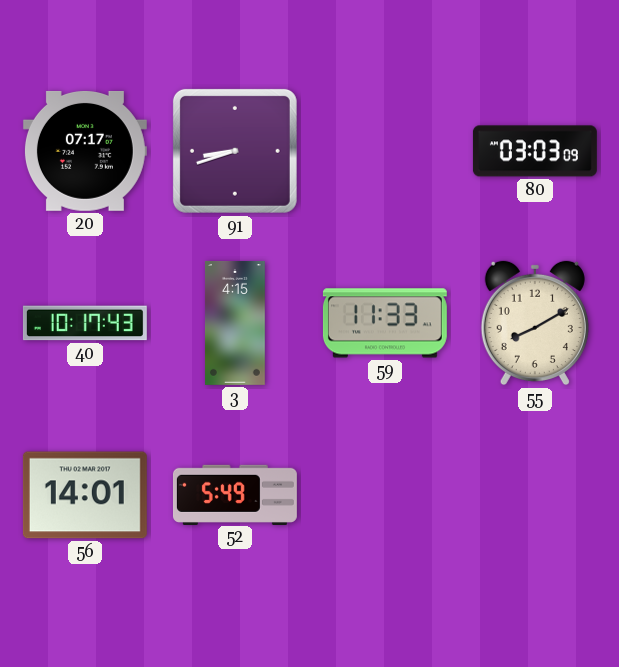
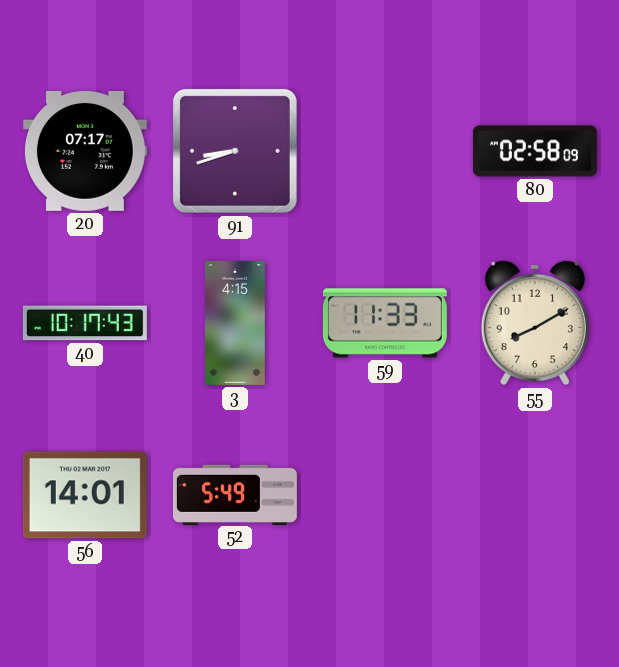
80: 03:03 -> 02:58
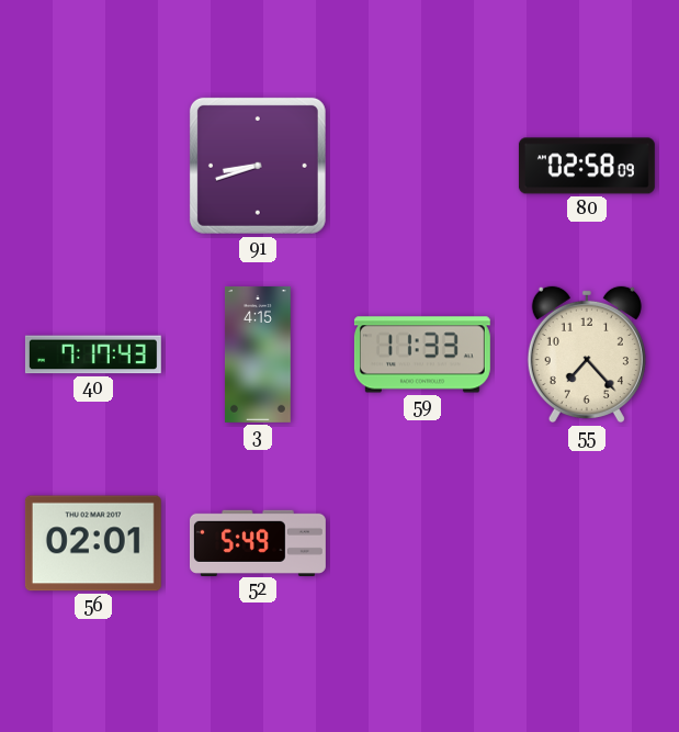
20: 07:17 -> none
40: 10:17 -> 7:17
55: 8:10 -> 7:23
56: 14:01 -> 02:01
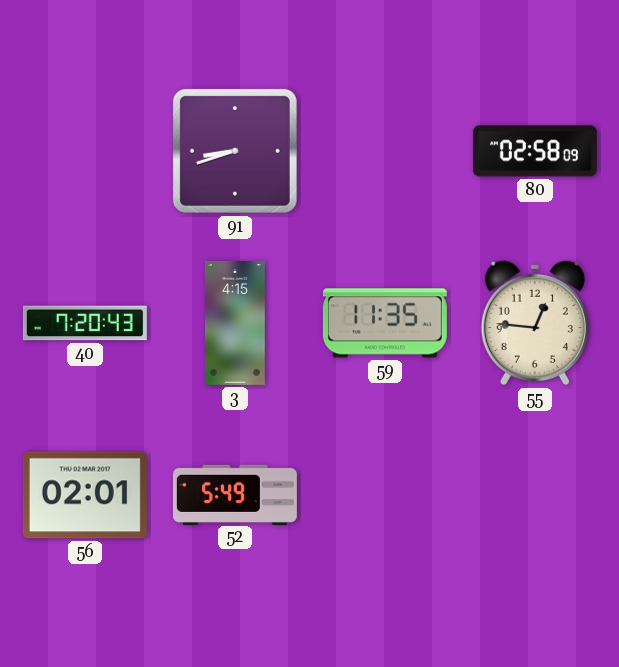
40: 7:17 -> 7:20
59: 11:33 -> 11:35
55: 7:23 -> 12:46
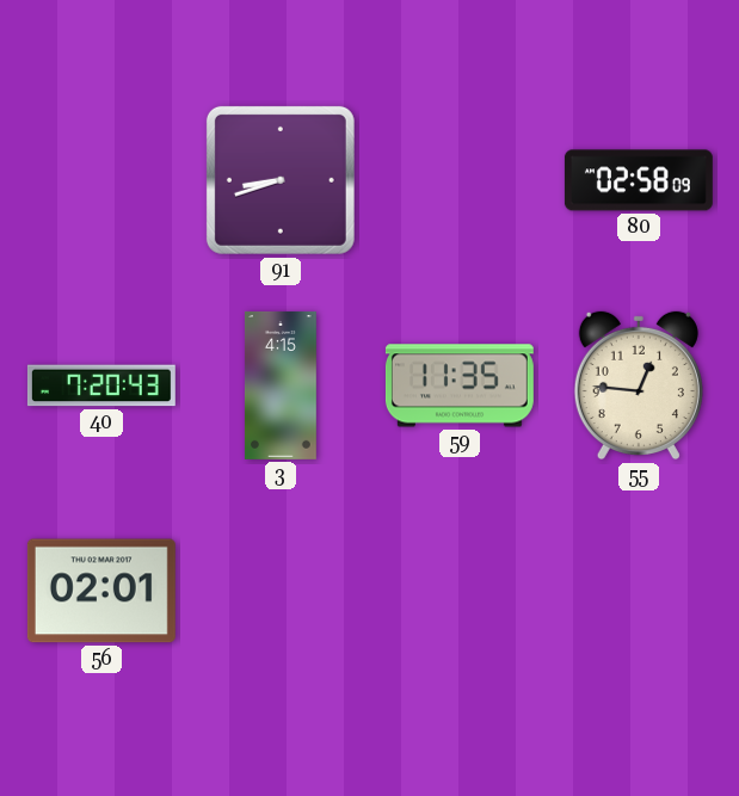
52: 5:49 -> none
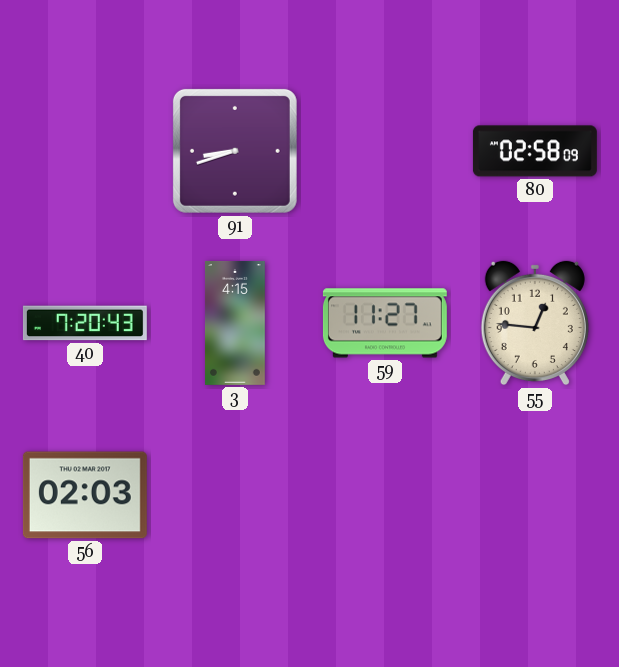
59: 11:35 -> 11:27
56: 02:01 -> 02:03
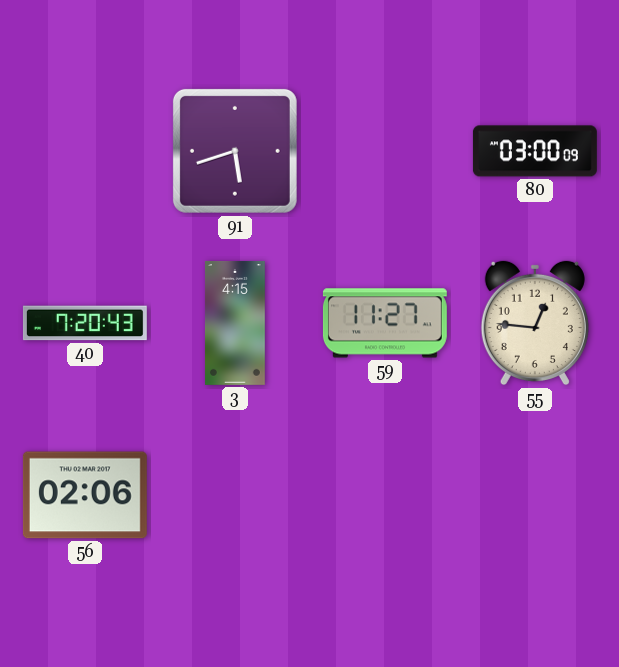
91: 8:42 -> 5:42
80: 02:58 -> 03:00
56: 02:03 -> 02:06
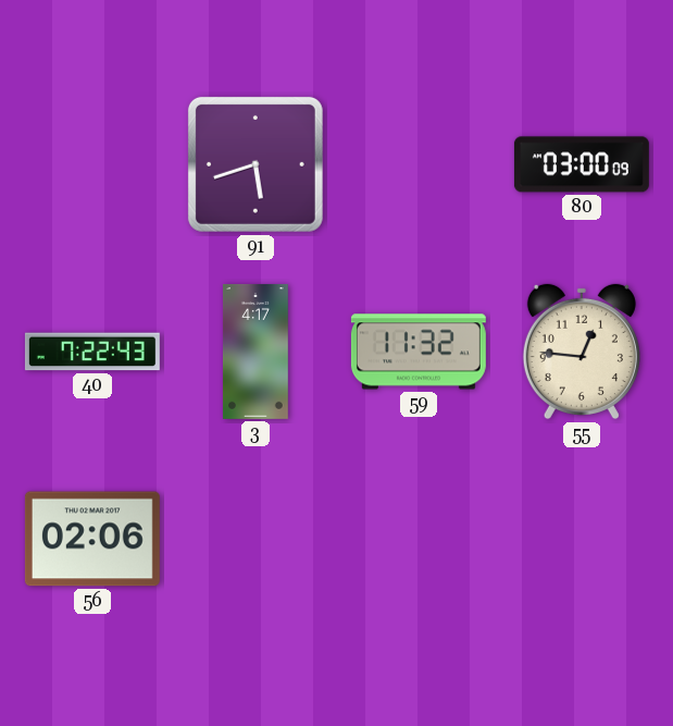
40: 7:20 -> 7:22
3: 4:15 -> 4:17
59: 11:27 -> 11:32
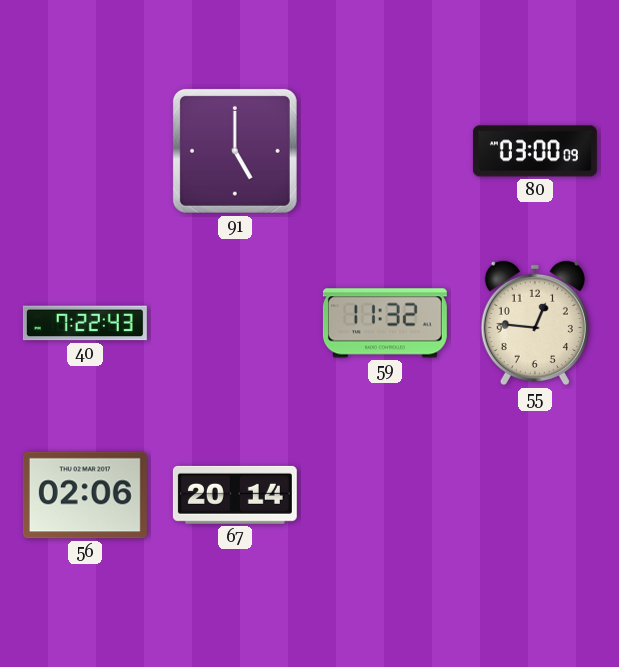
91: 5:42 -> 5:00
3: 4:17 -> none
67: none -> 20:14
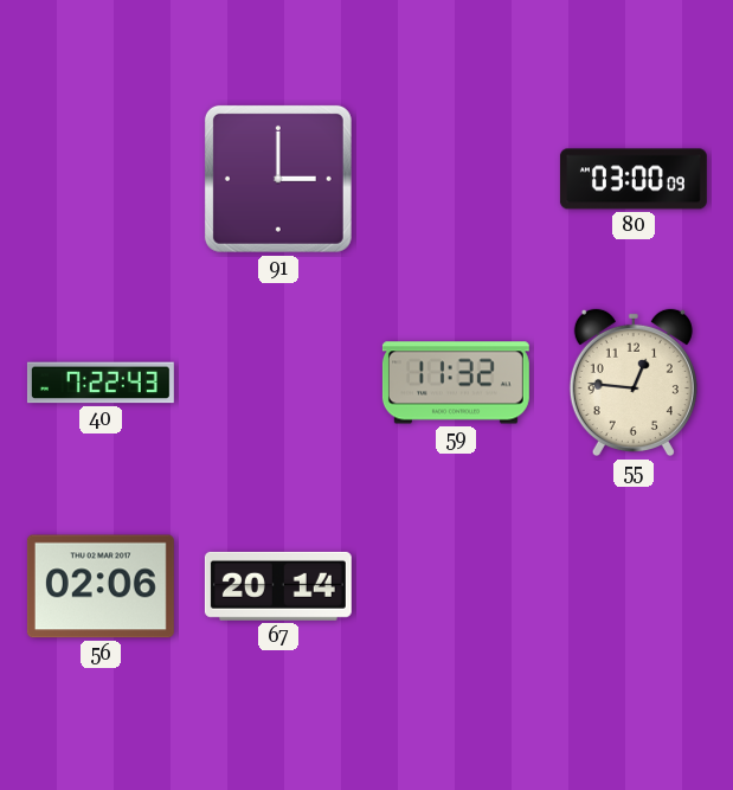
91: 5:00 -> 3:00
